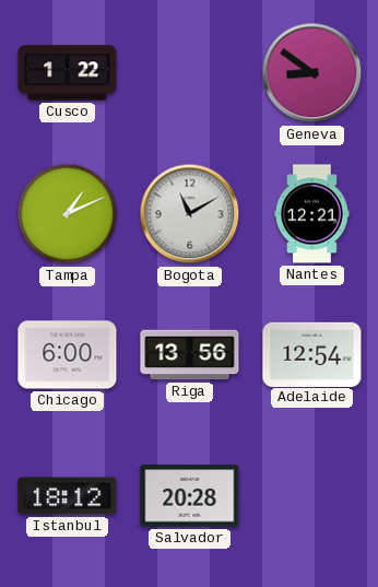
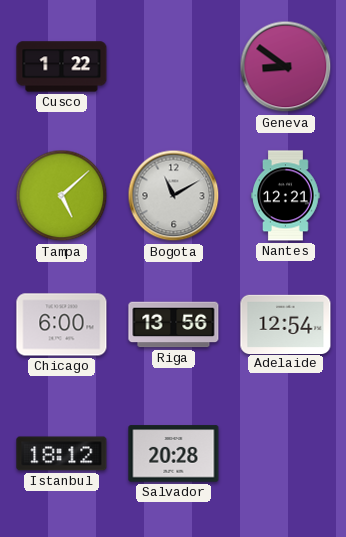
Tampa: 1:11 -> 5:08
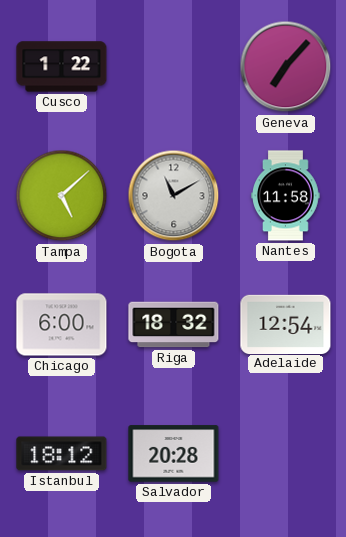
Geneva: 8:51 -> 7:07
Nantes: 12:21 -> 11:58
Riga: 13:56 -> 18:32
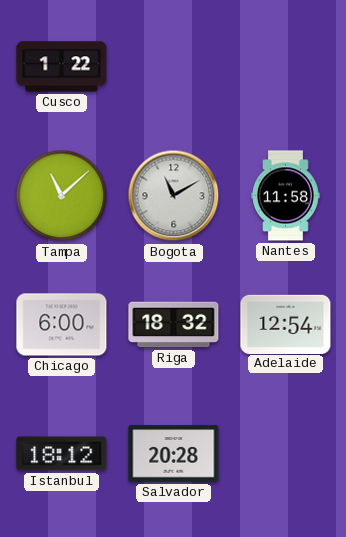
Geneva: 7:07 -> none
Tampa: 5:08 -> 11:08
